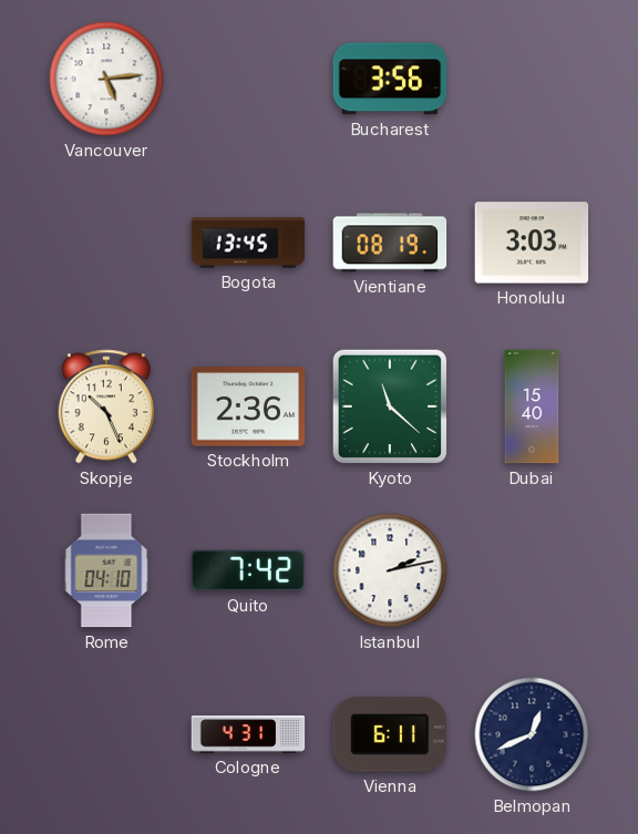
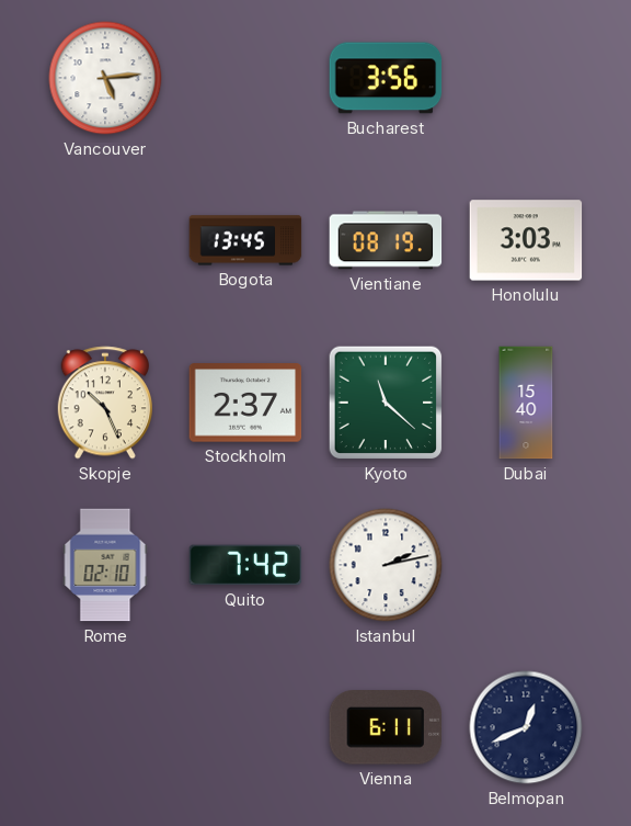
Stockholm: 2:36 -> 2:37
Rome: 04:10 -> 02:10
Cologne: 4:31 -> none
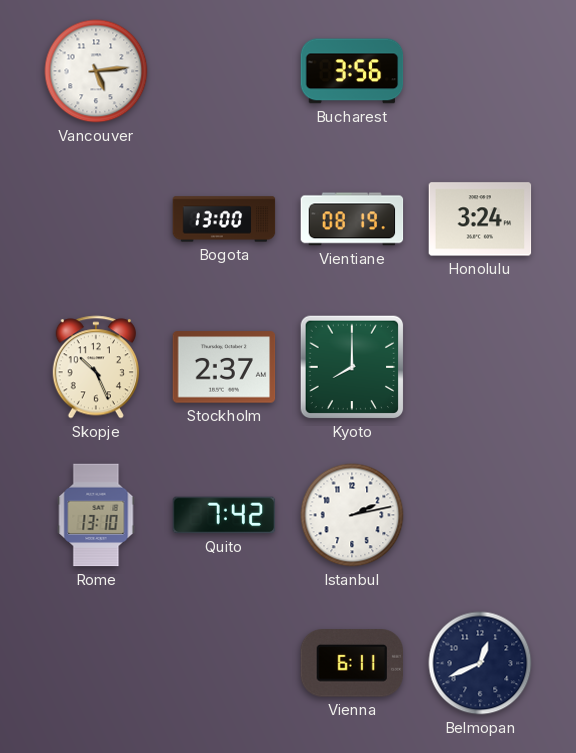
Bogota: 13:45 -> 13:00
Honolulu: 3:03 -> 3:24
Kyoto: 11:22 -> 8:00
Dubai: 15:40 -> none
Rome: 02:10 -> 13:10
